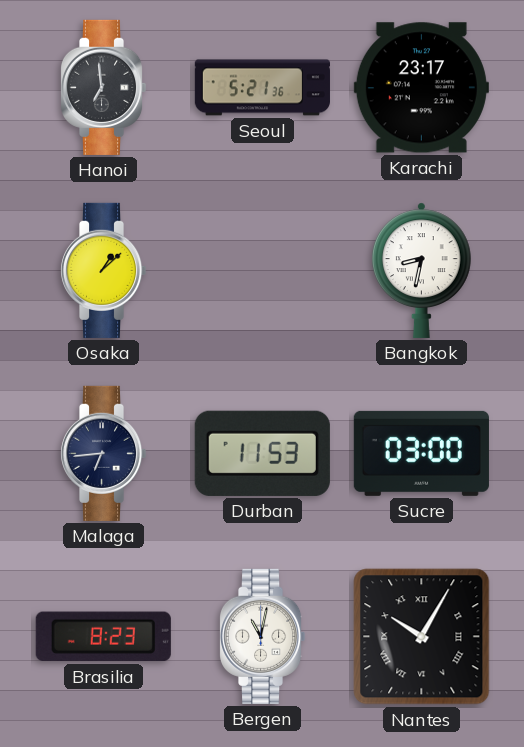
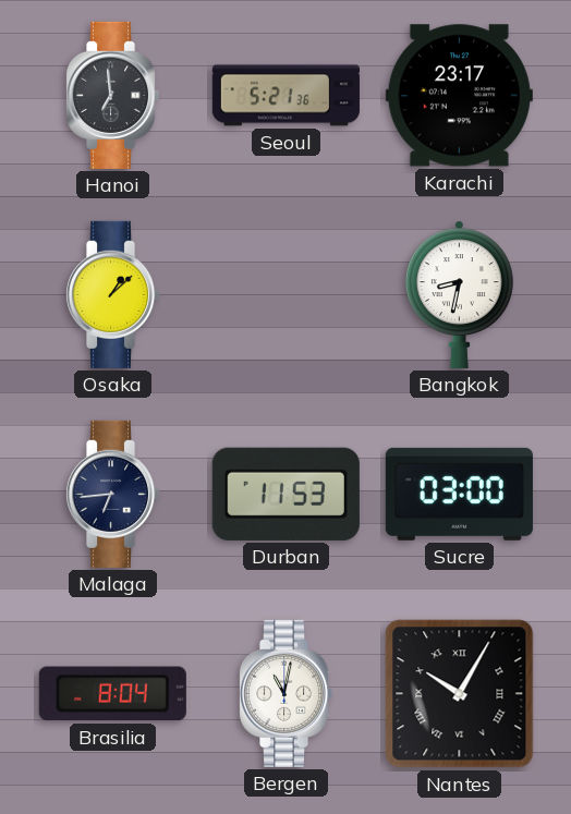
Brasilia: 8:23 -> 8:04
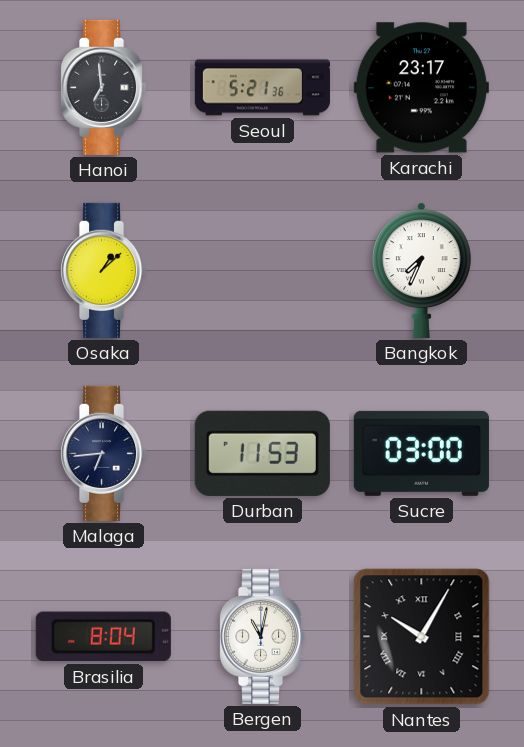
Bangkok: 8:32 -> 7:34
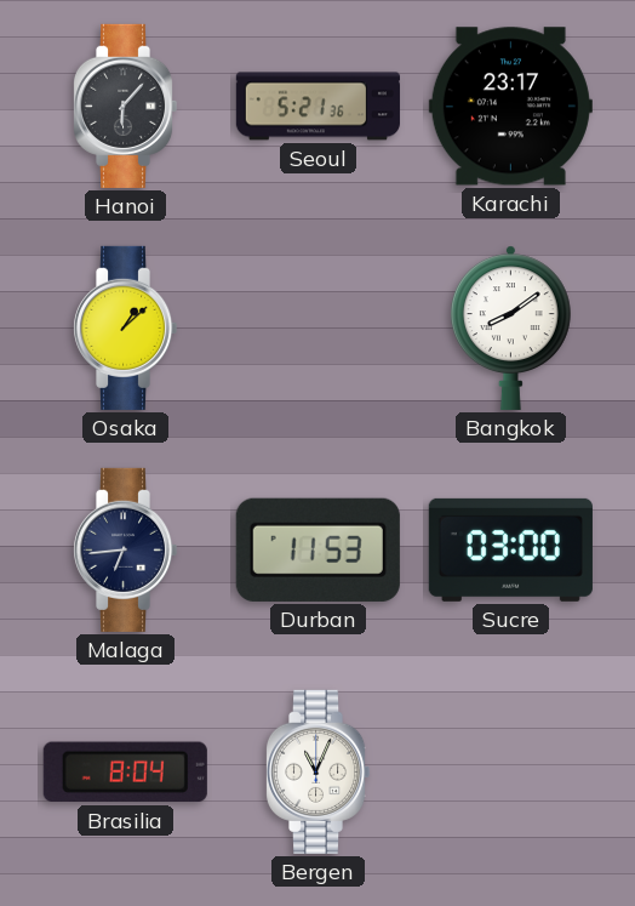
Hanoi: 6:59 -> 6:07
Bangkok: 7:34 -> 8:09
Bergen: 11:02 -> 11:04
Nantes: 10:05 -> none
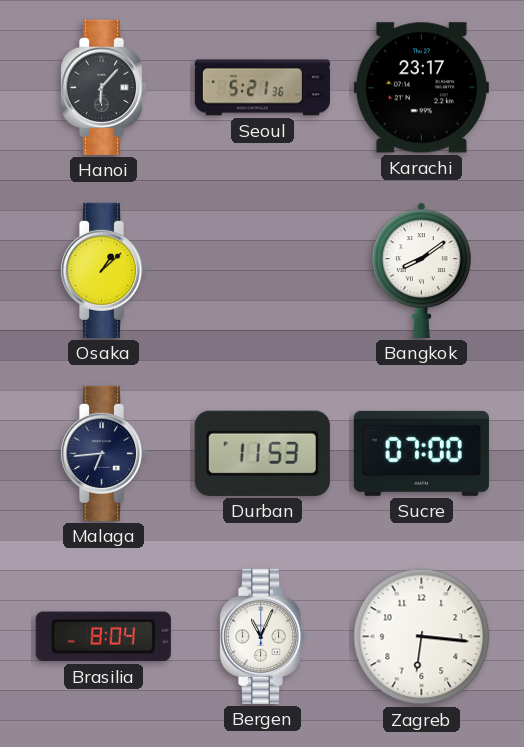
Sucre: 03:00 -> 07:00
Zagreb: none -> 6:16
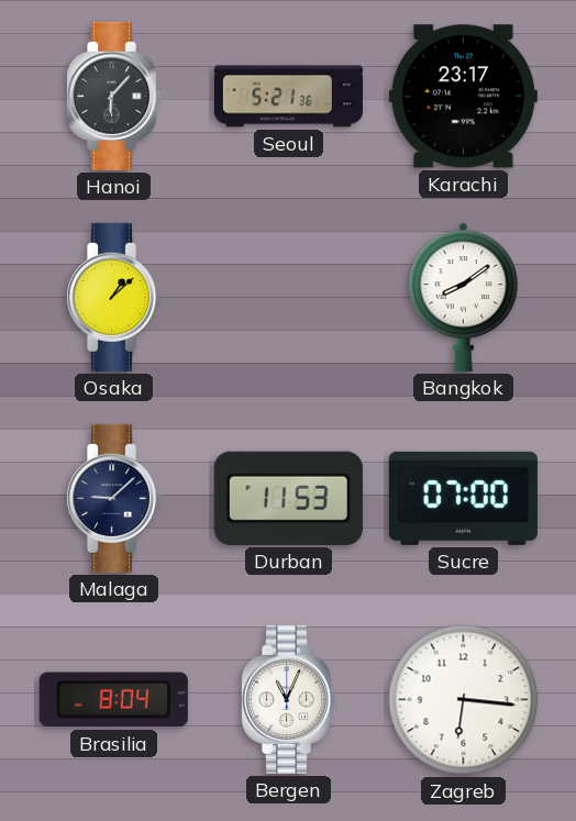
Malaga: 6:44 -> 9:08
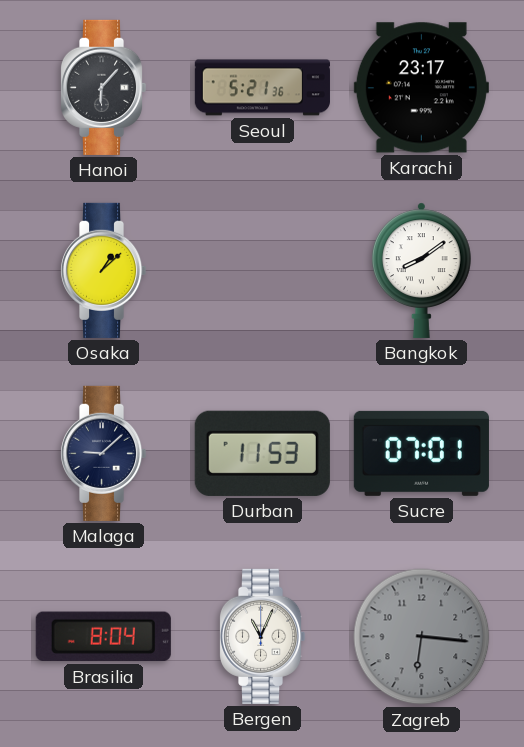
Sucre: 07:00 -> 07:01
Zagreb dial: white -> grey
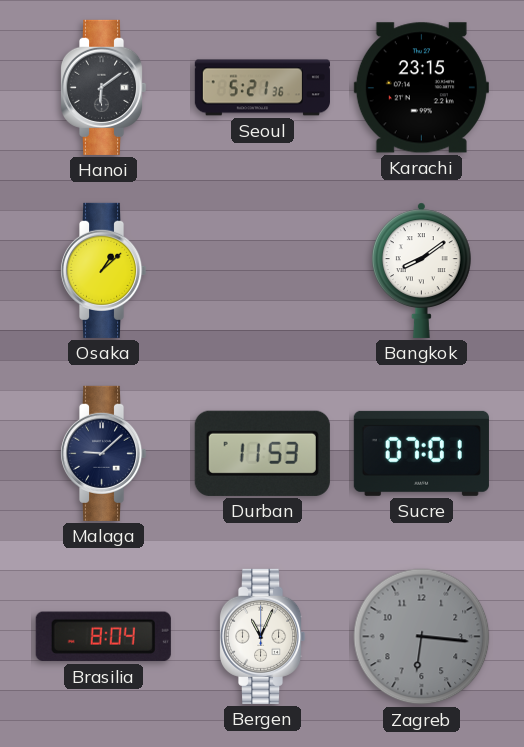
Hanoi: 6:07 -> 6:09
Karachi: 23:17 -> 23:15
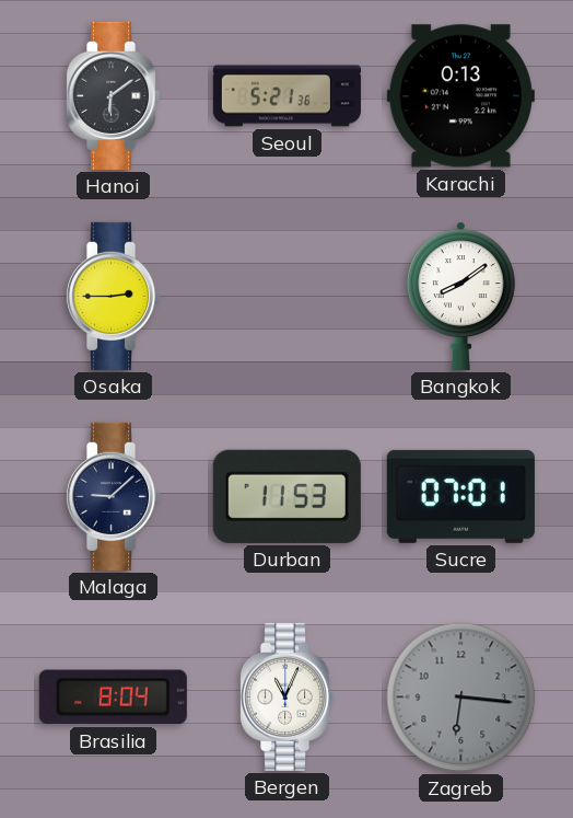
Karachi: 23:15 -> 0:13
Osaka: 1:08 -> 2:45
